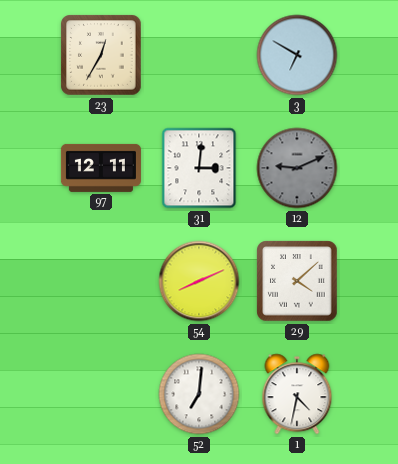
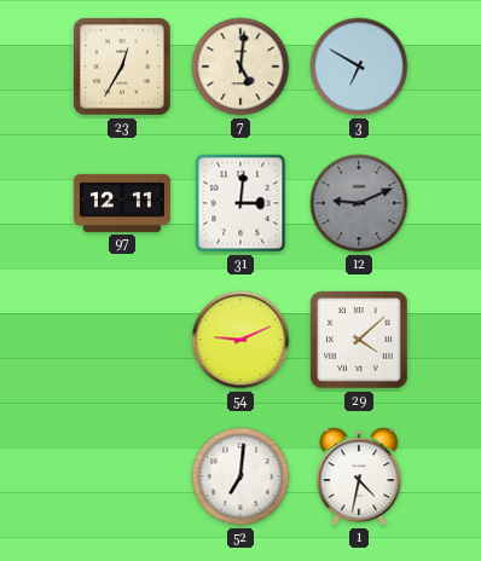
7: none -> 5:01
54: 8:11 -> 9:11
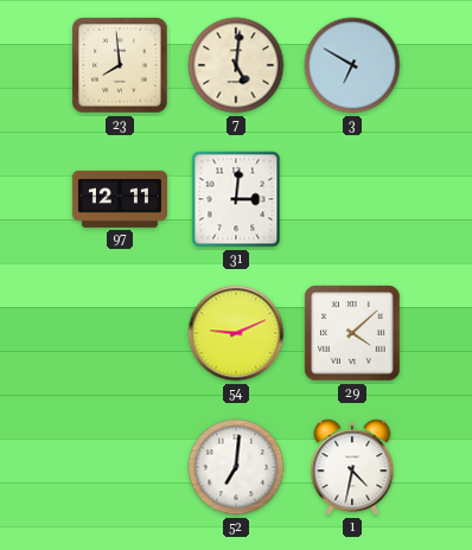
23: 12:35 -> 7:59
12: 9:11 -> none
